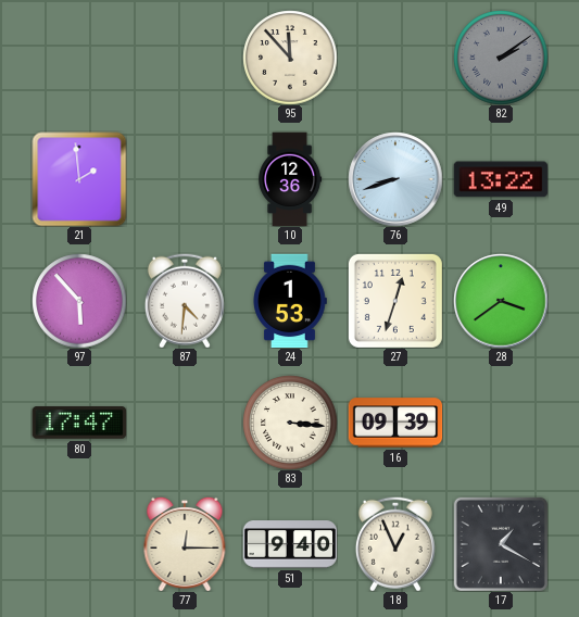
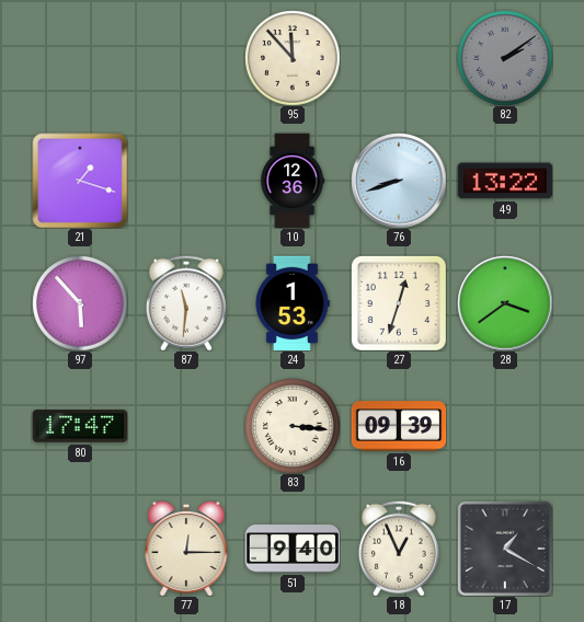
21: 1:59 -> 1:18
87: 4:31 -> 11:31
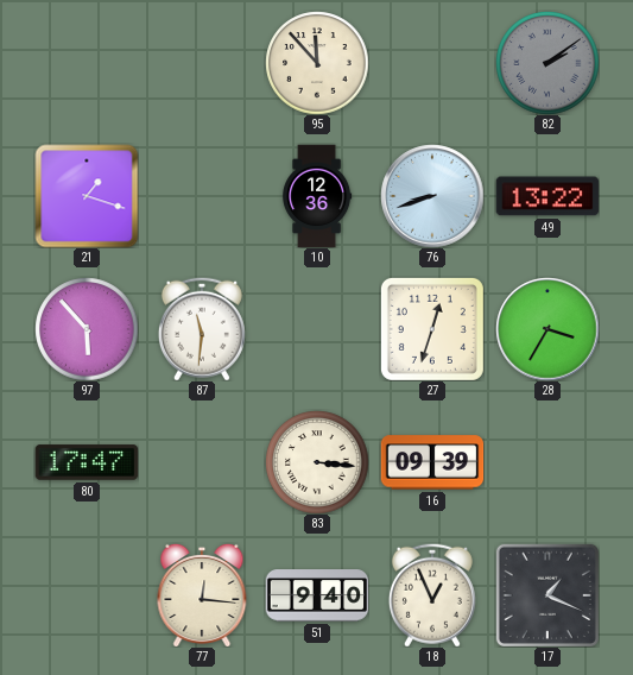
24: 1:53 -> none
28: 3:39 -> 3:35
77: 12:15 -> 12:16
17: 1:20 -> 1:19
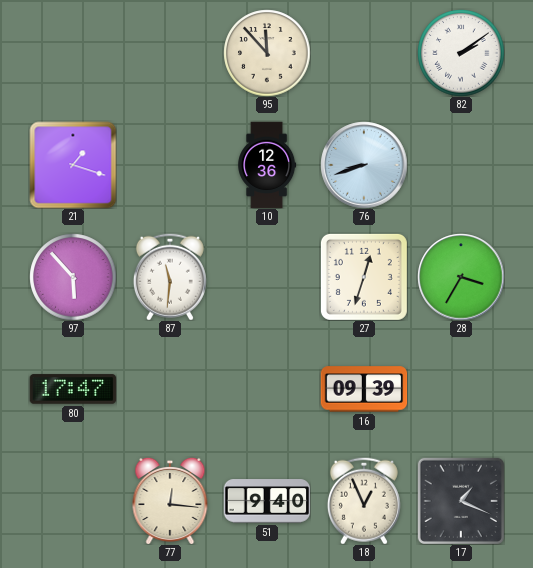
82 dial: grey -> white
49: 13:22 -> none
83: 3:16 -> none
